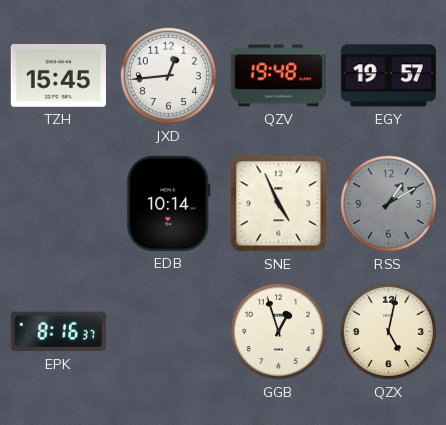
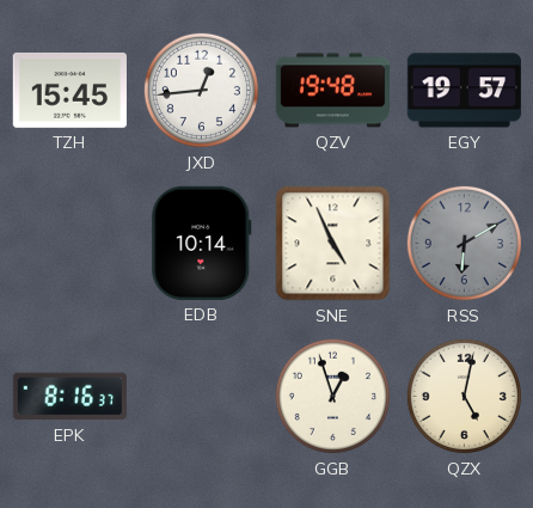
RSS: 1:10 -> 6:10
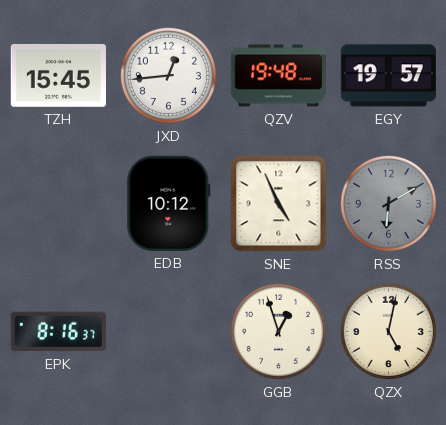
EDB: 10:14 -> 10:12
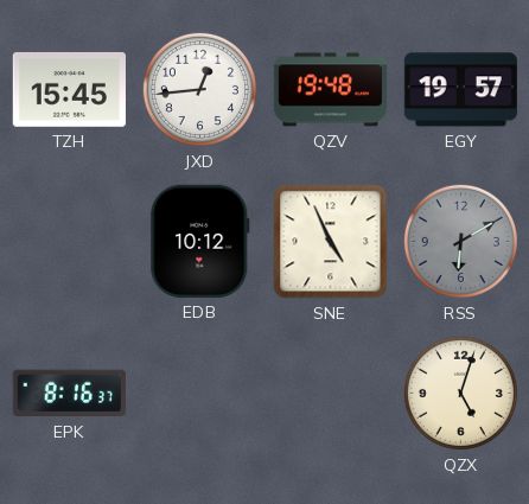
GGB: 12:57 -> none
QZX: 5:02 -> 5:03
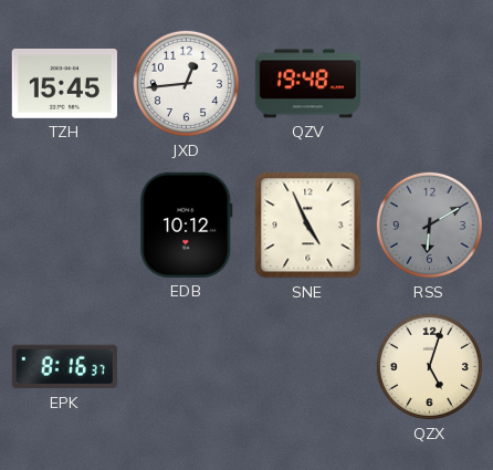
EGY: 19:57 -> none
